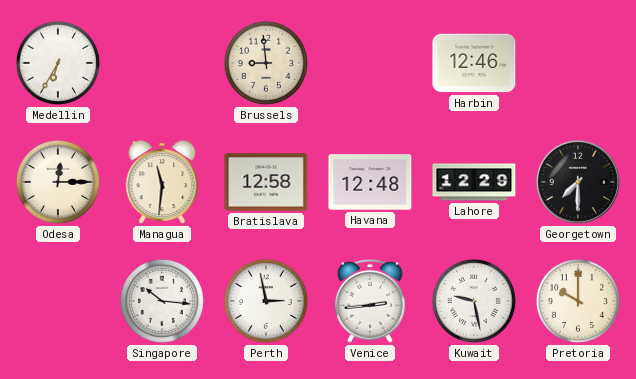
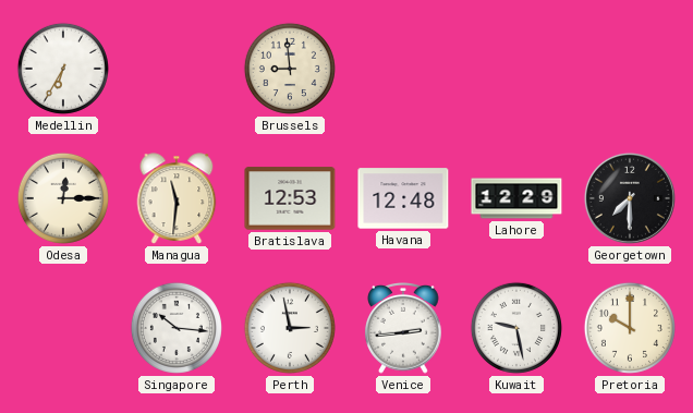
Harbin: 12:46 -> none
Bratislava: 12:58 -> 12:53
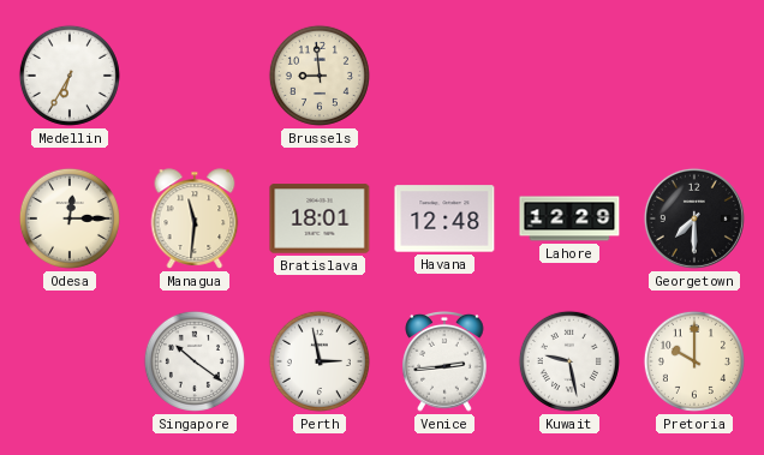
Bratislava: 12:53 -> 18:01
Singapore: 10:16 -> 10:21
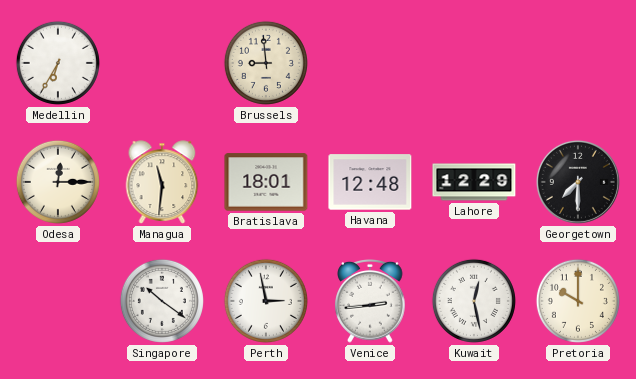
Kuwait: 9:28 -> 12:28
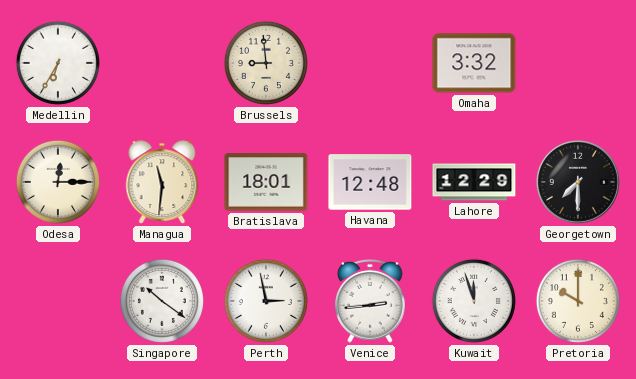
Omaha: none -> 3:32
Kuwait: 12:28 -> 11:57
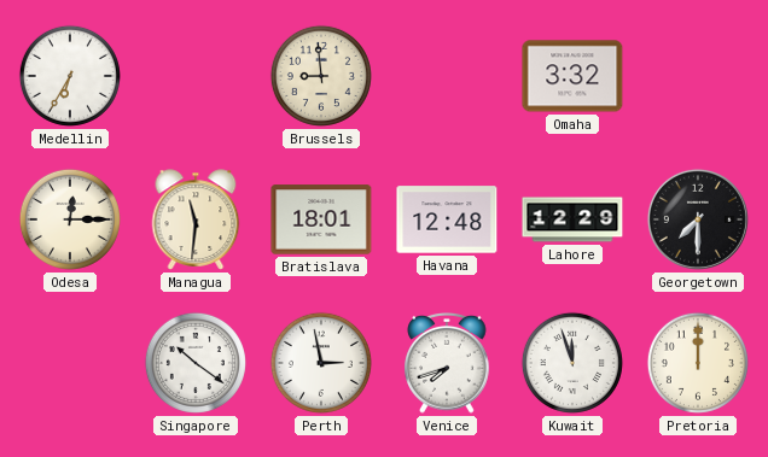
Venice: 2:44 -> 7:42
Pretoria: 10:00 -> 12:00
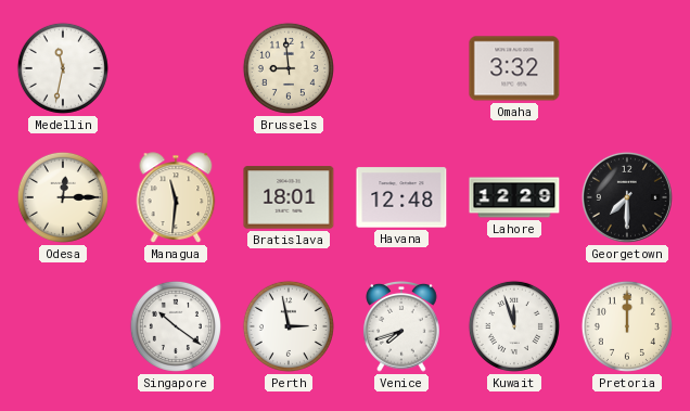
Medellin: 6:35 -> 11:32
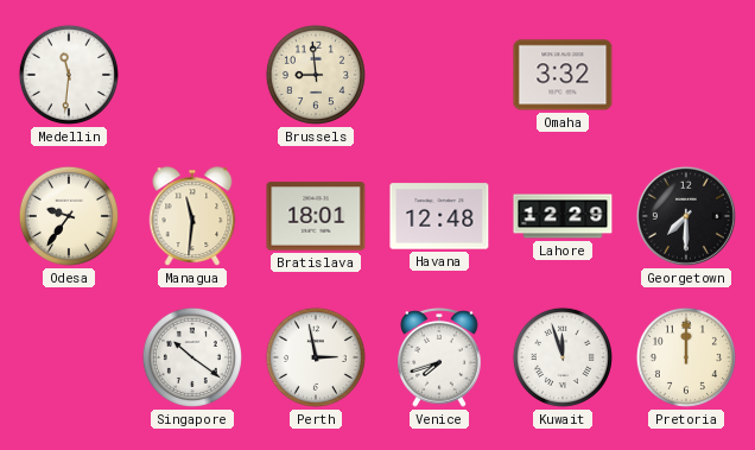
Medellin: 11:32 -> 11:31
Odesa: 12:15 -> 9:36
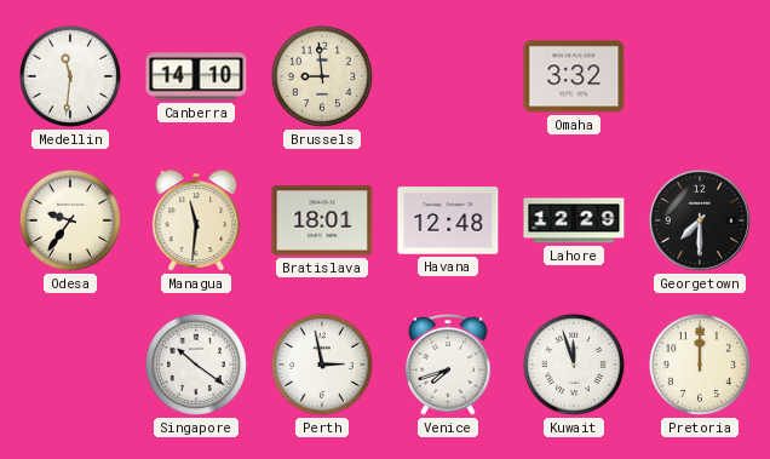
Canberra: none -> 14:10
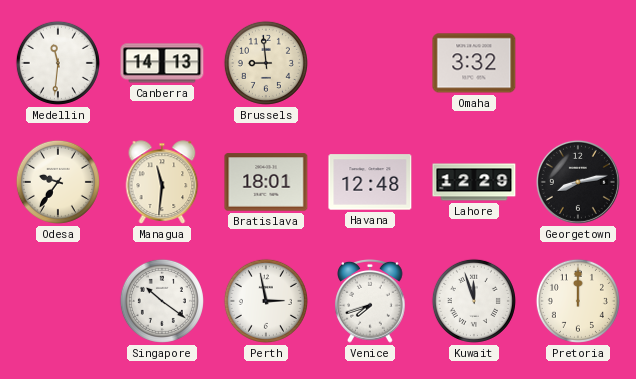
Canberra: 14:10 -> 14:13
Georgetown: 7:30 -> 8:13
